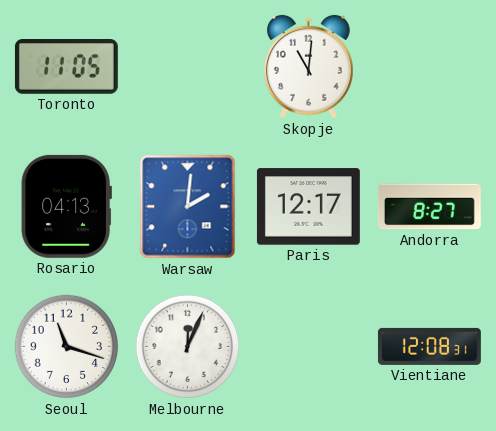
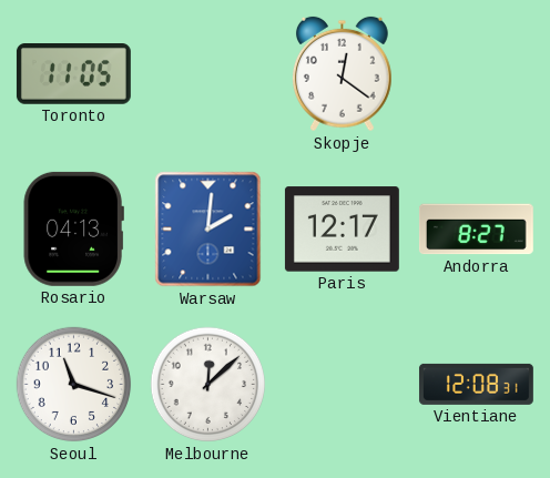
Skopje: 11:01 -> 12:21
Melbourne: 12:04 -> 12:08
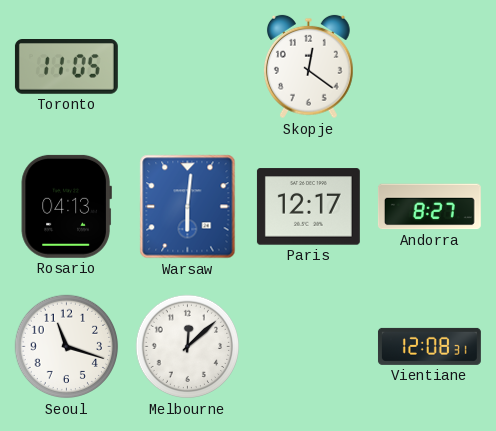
Warsaw: 2:01 -> 6:01
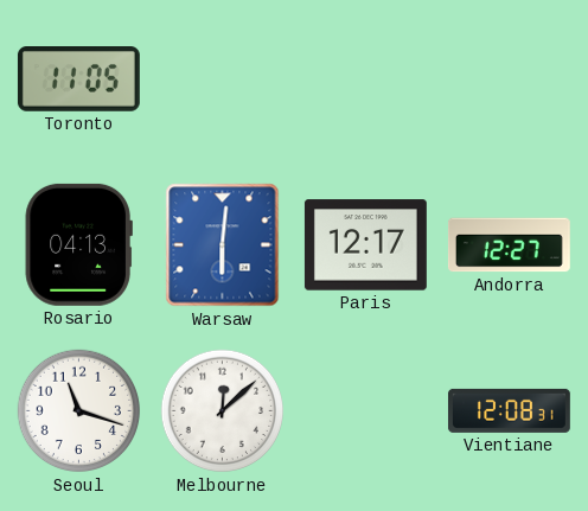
Skopje: 12:21 -> none
Andorra: 8:27 -> 12:27
